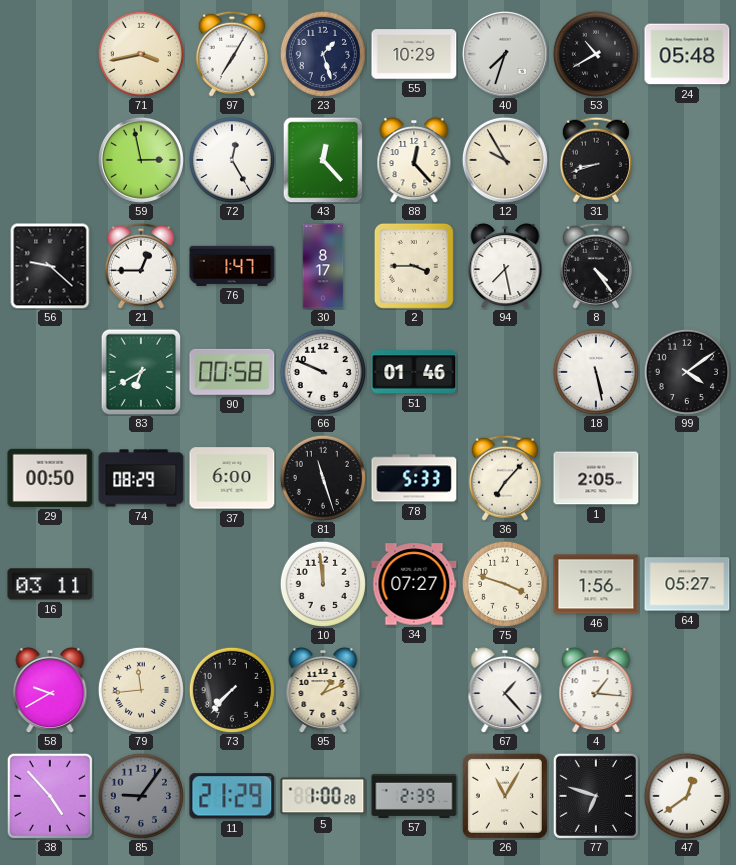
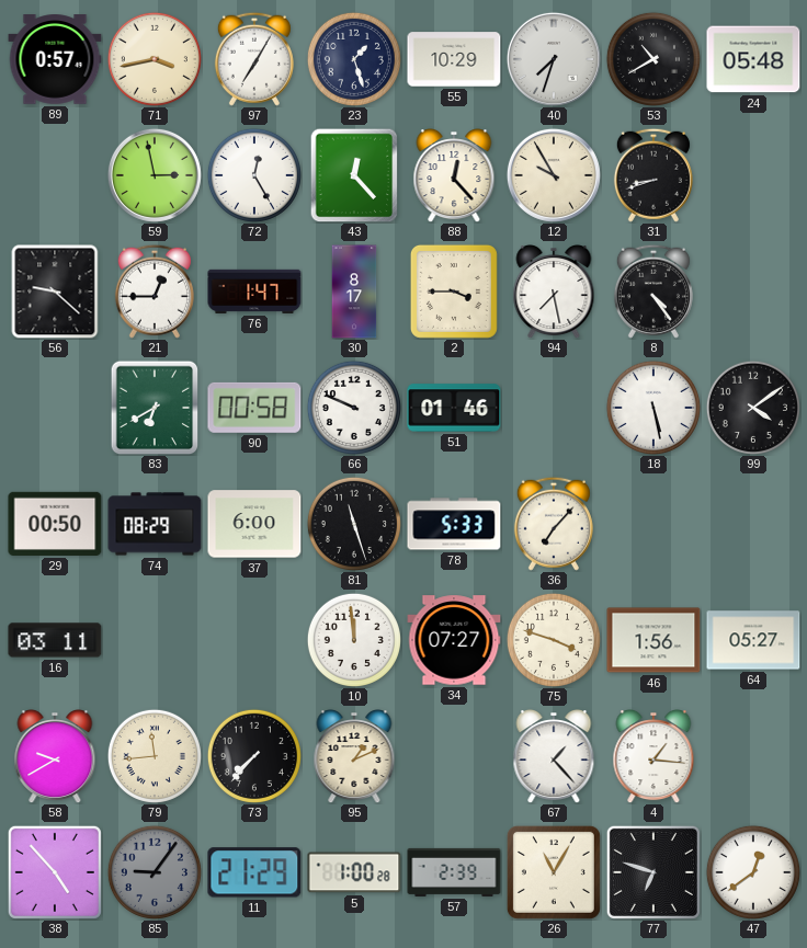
89: none -> 0:57
1: 2:05 -> none
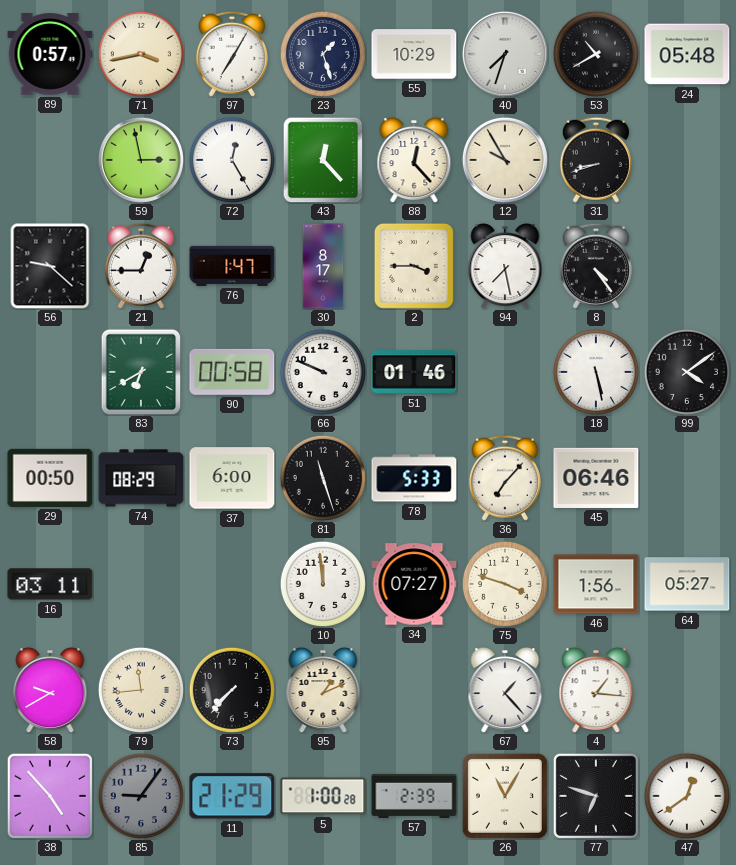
45: none -> 06:46
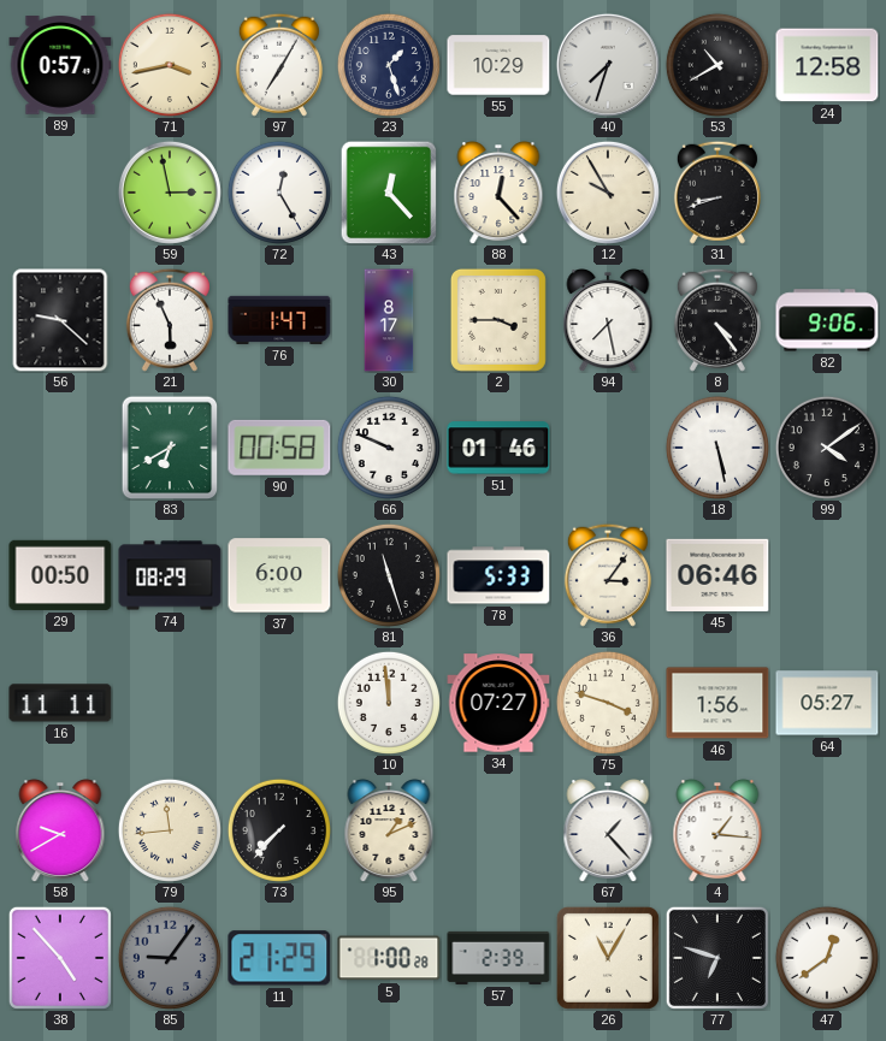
24: 05:48 -> 12:58
21: 12:45 -> 5:56
82: none -> 9:06
36: 7:07 -> 3:06
16: 03:11 -> 11:11
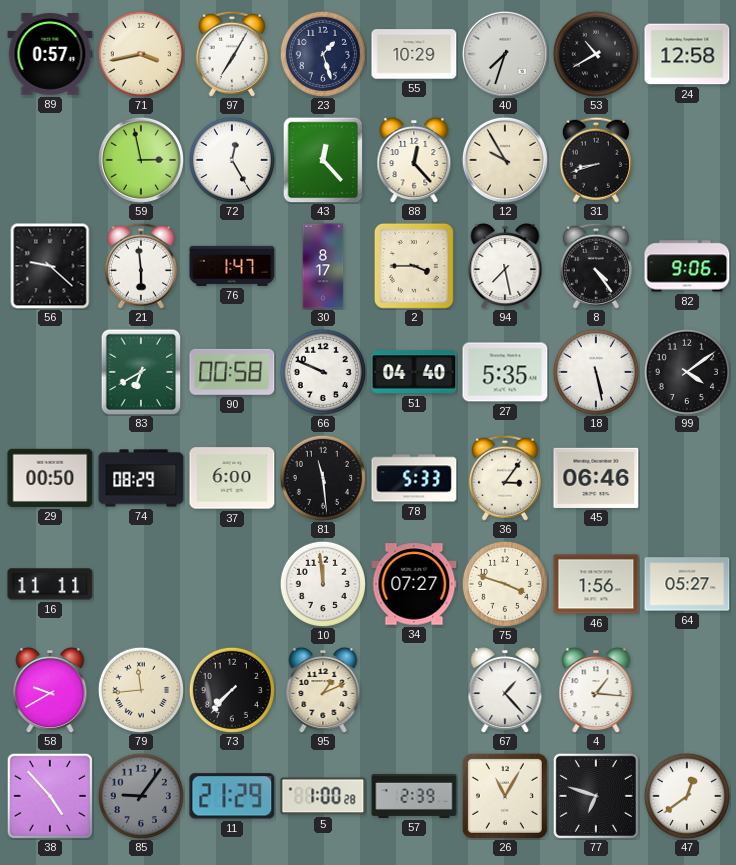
21: 5:56 -> 5:59
51: 01:46 -> 04:40
27: none -> 5:35
81: 11:27 -> 11:29
